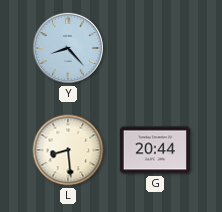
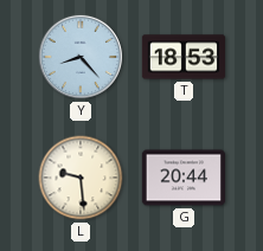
T: none -> 18:53
L: 8:29 -> 9:29
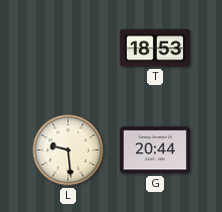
Y: 8:23 -> none
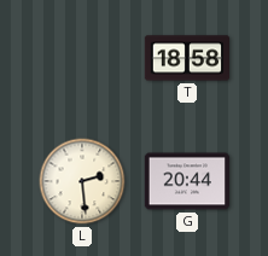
T: 18:53 -> 18:58
L: 9:29 -> 2:29
